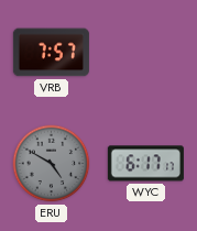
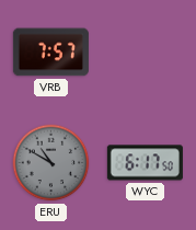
ERU: 4:50 -> 10:50
WYC: 6:17:17 -> 6:17:50
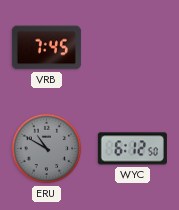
VRB: 7:57 -> 7:45
WYC: 6:17 -> 6:12
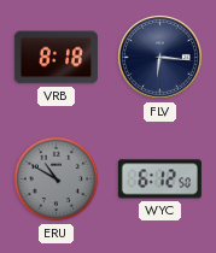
VRB: 7:45 -> 8:18
FLV: none -> 6:16
